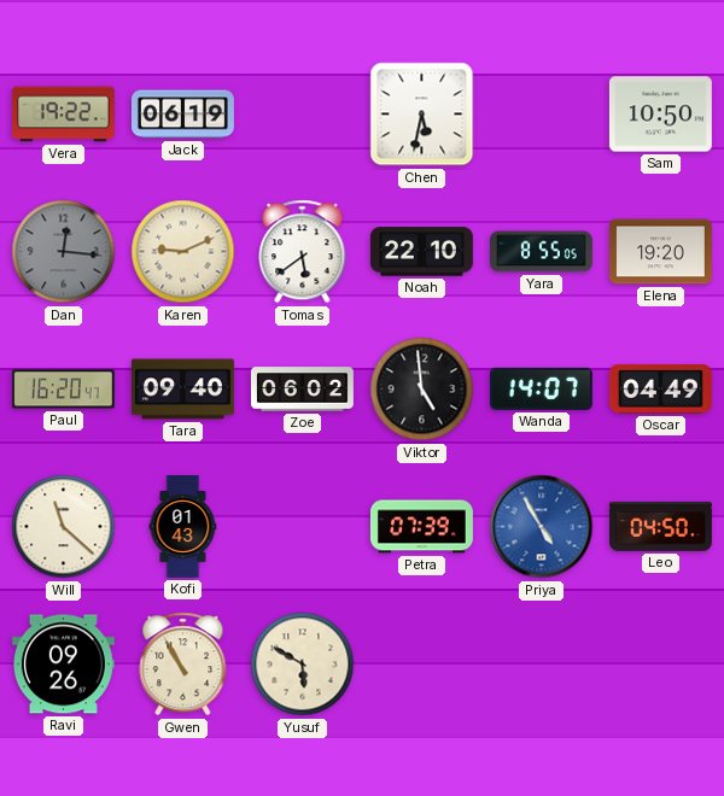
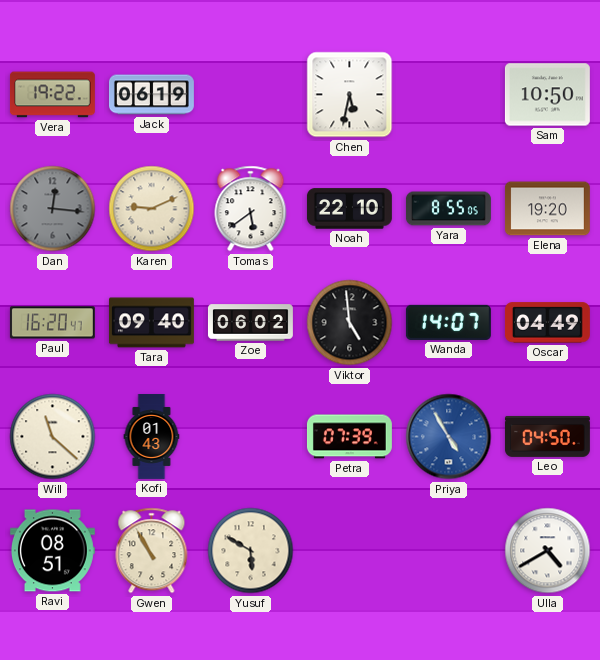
Ravi: 09:26 -> 08:51
Ulla: none -> 4:40
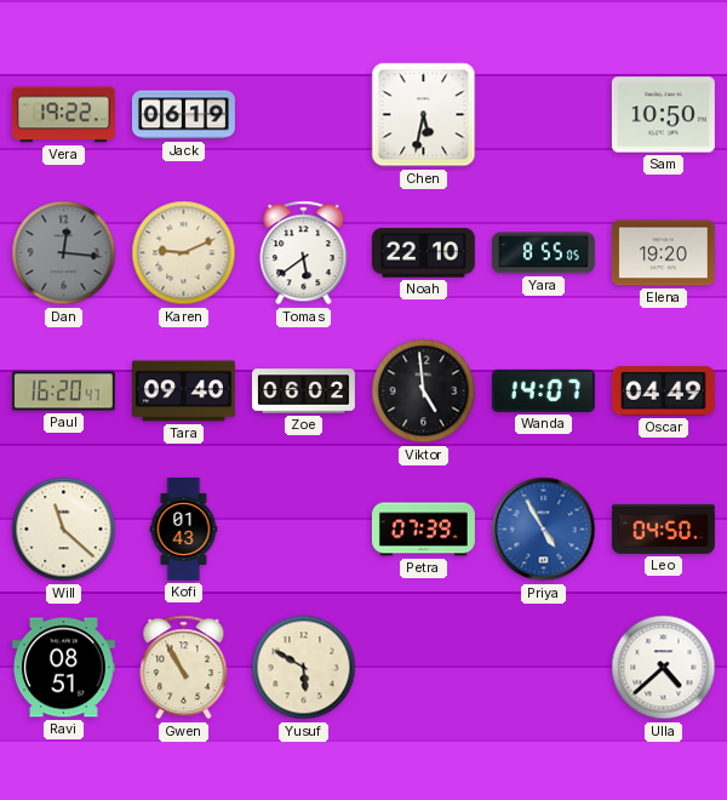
Ulla: 4:40 -> 4:38
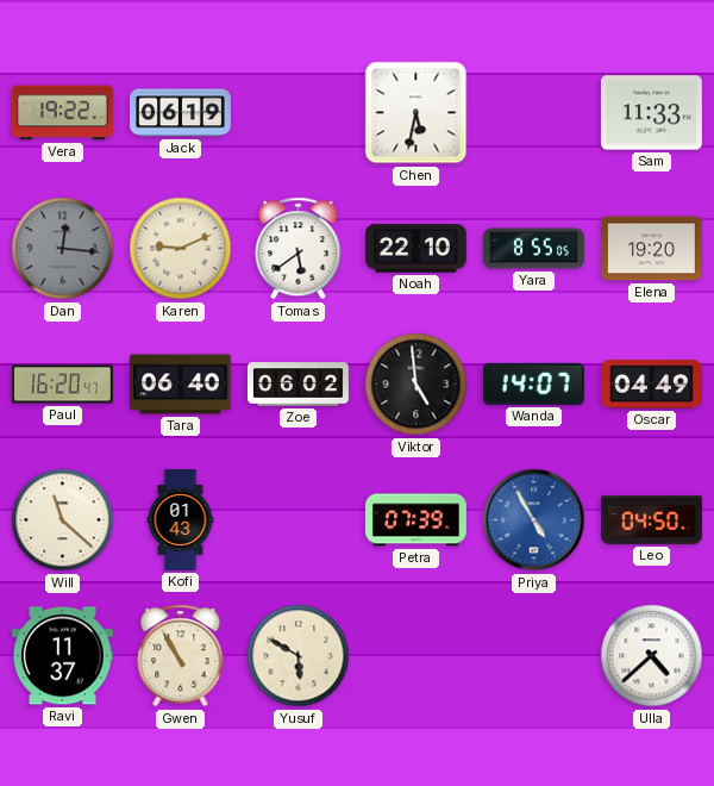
Sam: 10:50 -> 11:33
Tara: 09:40 -> 06:40
Ravi: 08:51 -> 11:37
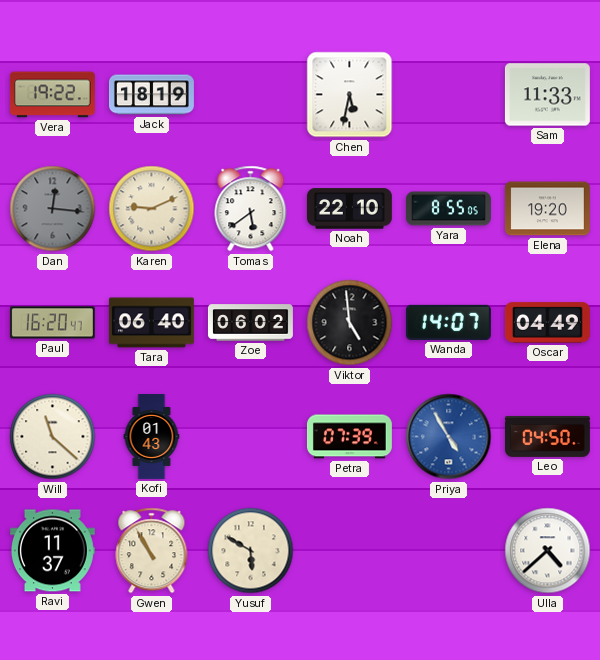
Jack: 06:19 -> 18:19
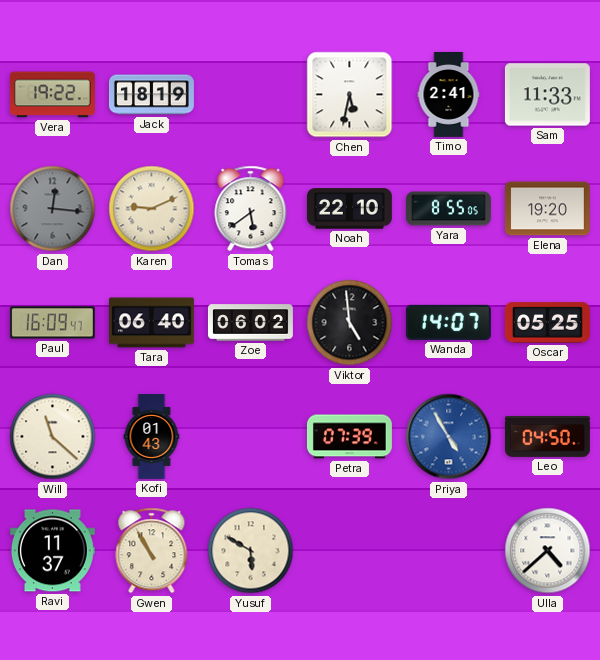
Timo: none -> 2:41
Paul: 16:20 -> 16:09
Oscar: 04:49 -> 05:25
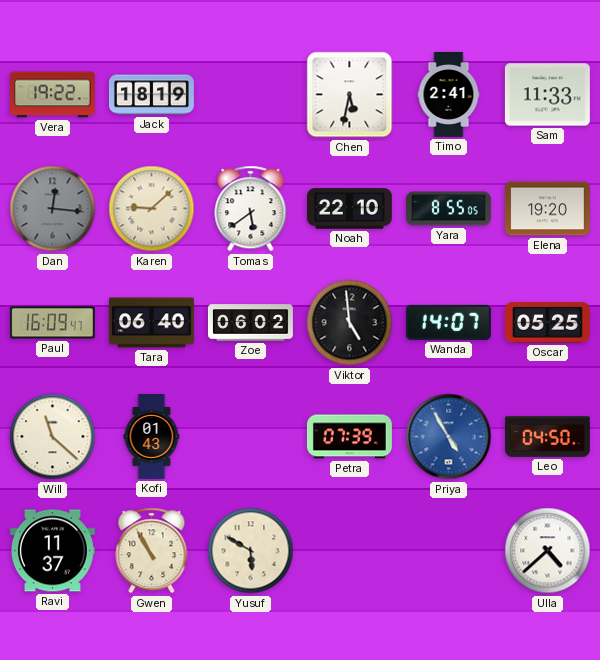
Karen: 9:11 -> 9:08
